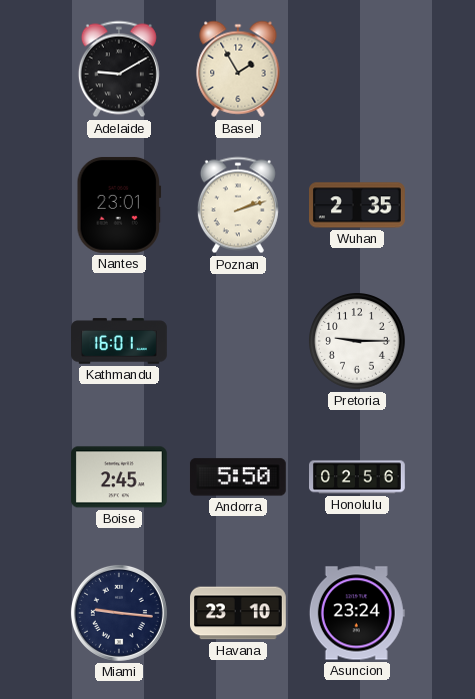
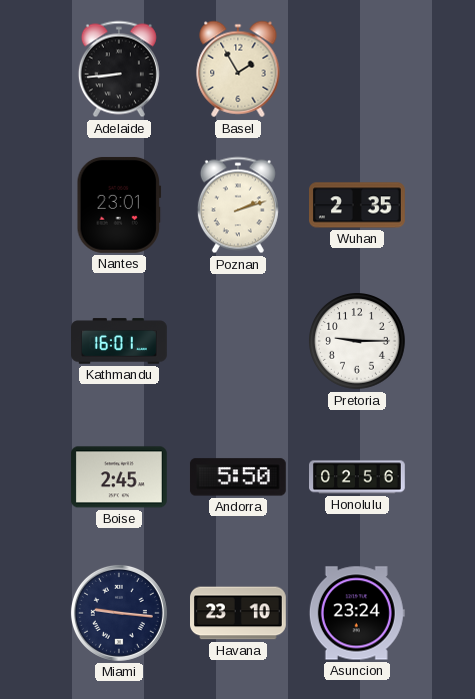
Adelaide: 9:10 -> 8:44
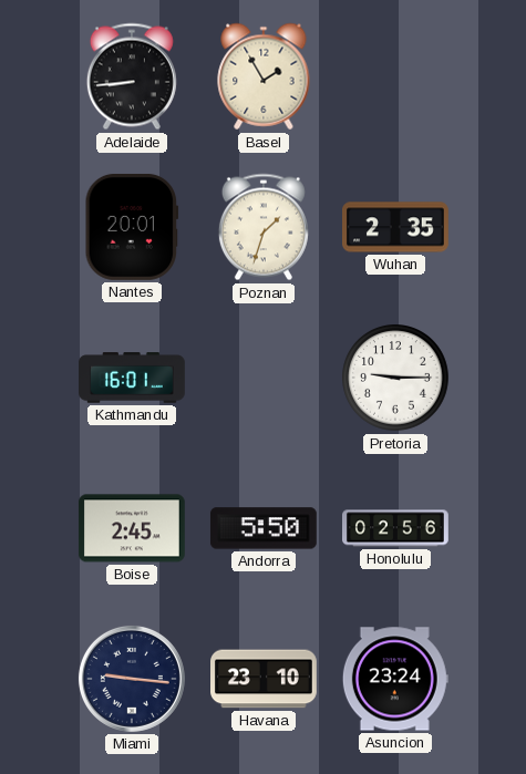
Nantes: 23:01 -> 20:01
Poznan: 2:12 -> 1:33
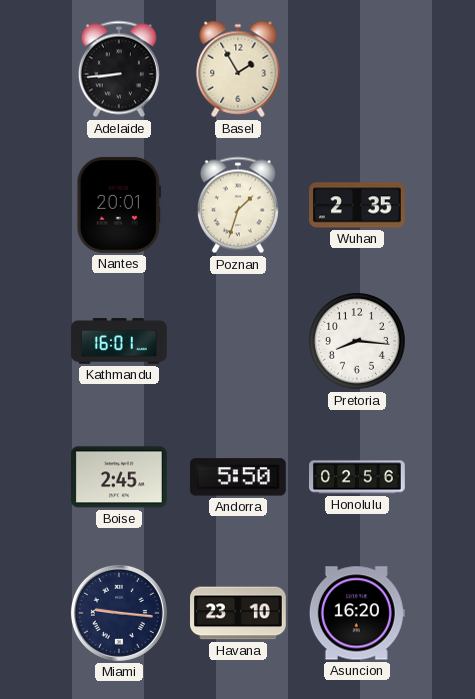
Pretoria: 9:15 -> 8:16
Asuncion: 23:24 -> 16:20
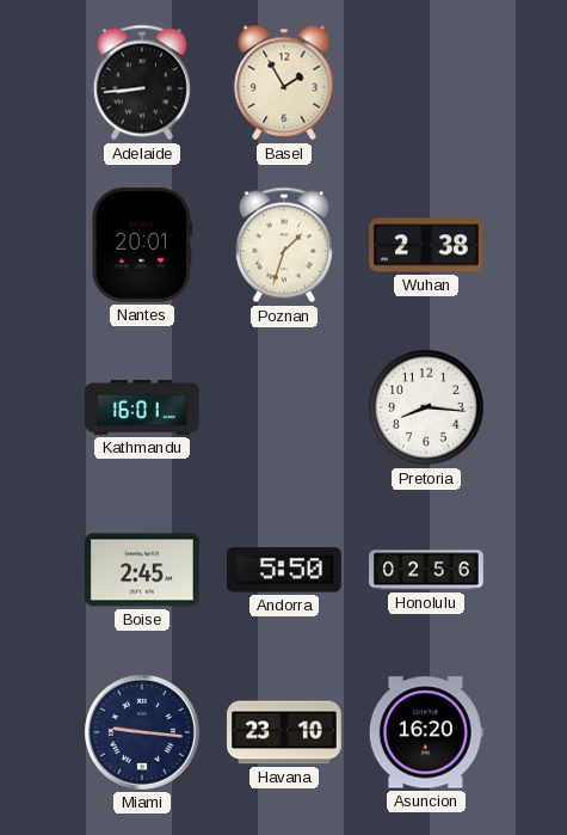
Wuhan: 2:35 -> 2:38
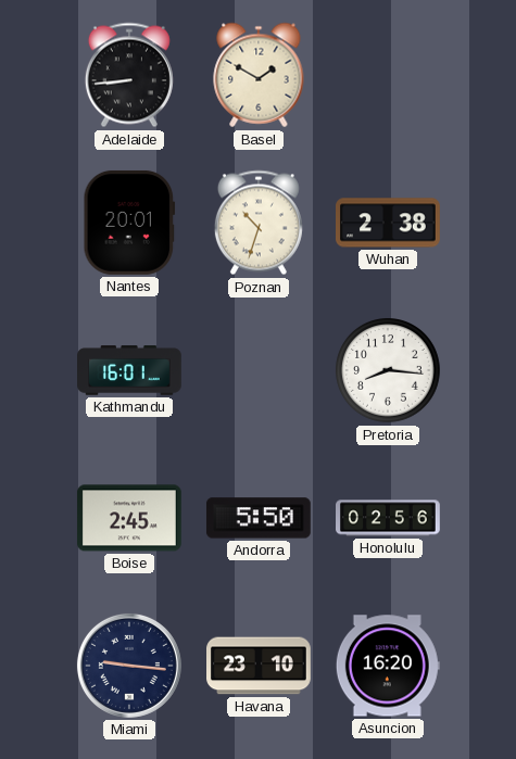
Basel: 1:55 -> 1:50
Poznan: 1:33 -> 10:33
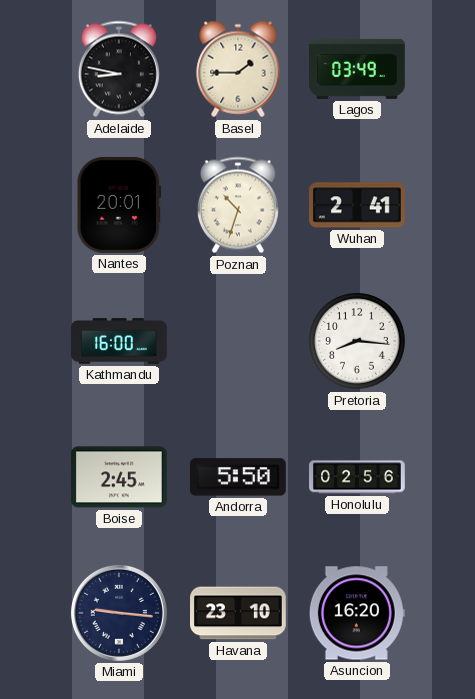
Adelaide: 8:44 -> 8:47
Basel: 1:50 -> 1:45
Lagos: none -> 03:49
Wuhan: 2:38 -> 2:41
Kathmandu: 16:01 -> 16:00
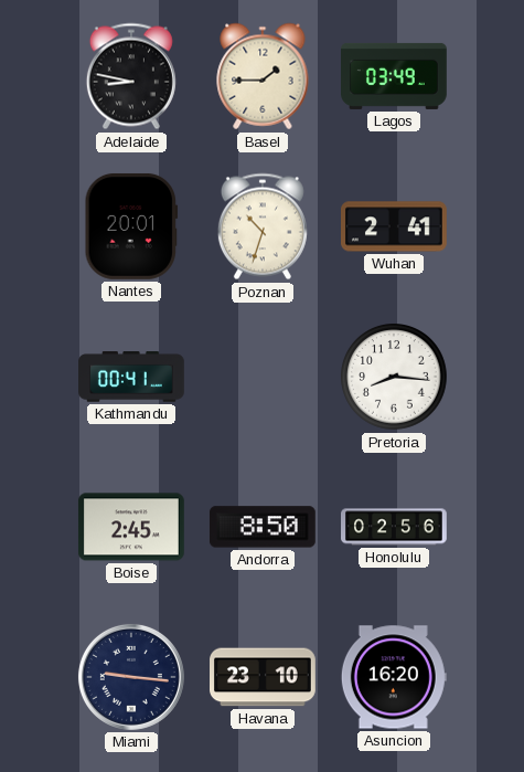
Kathmandu: 16:00 -> 00:41
Andorra: 5:50 -> 8:50
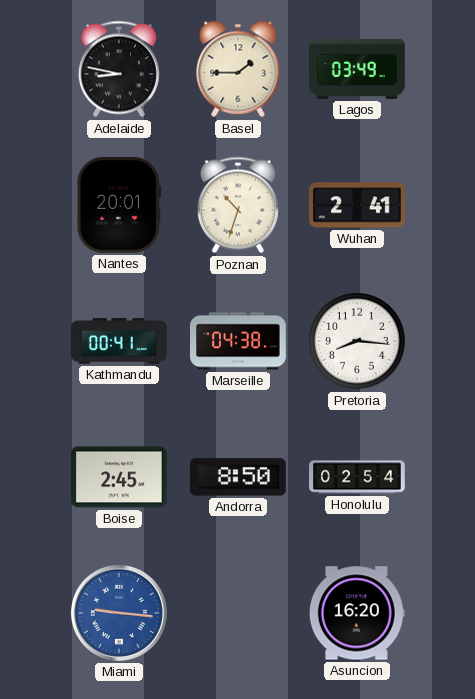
Marseille: none -> 04:38
Honolulu: 02:56 -> 02:54
Miami dial: navy -> blue
Havana: 23:10 -> none
